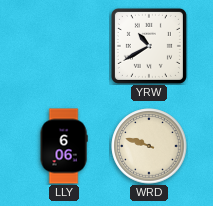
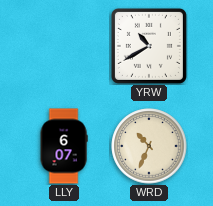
LLY: 6:06 -> 6:07
WRD: 9:48 -> 10:34
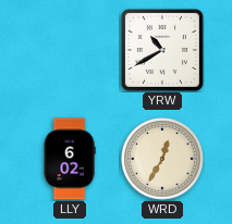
LLY: 6:07 -> 6:02
WRD: 10:34 -> 12:35
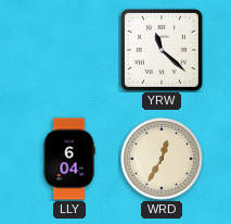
YRW: 10:40 -> 11:22
LLY: 6:02 -> 6:04
